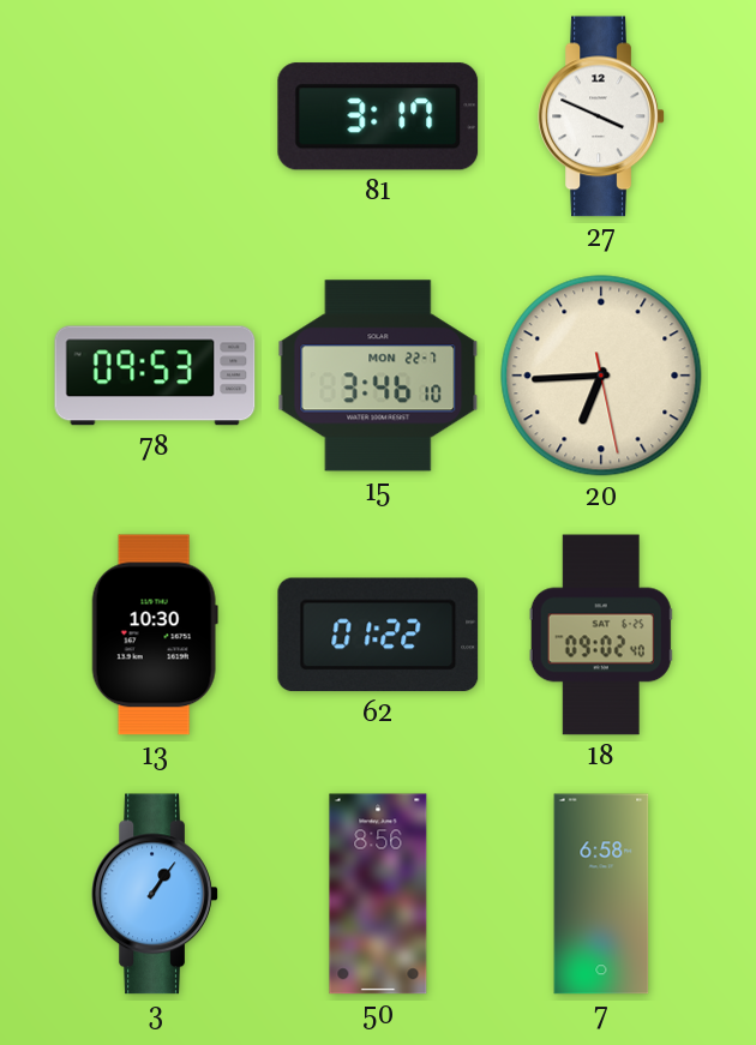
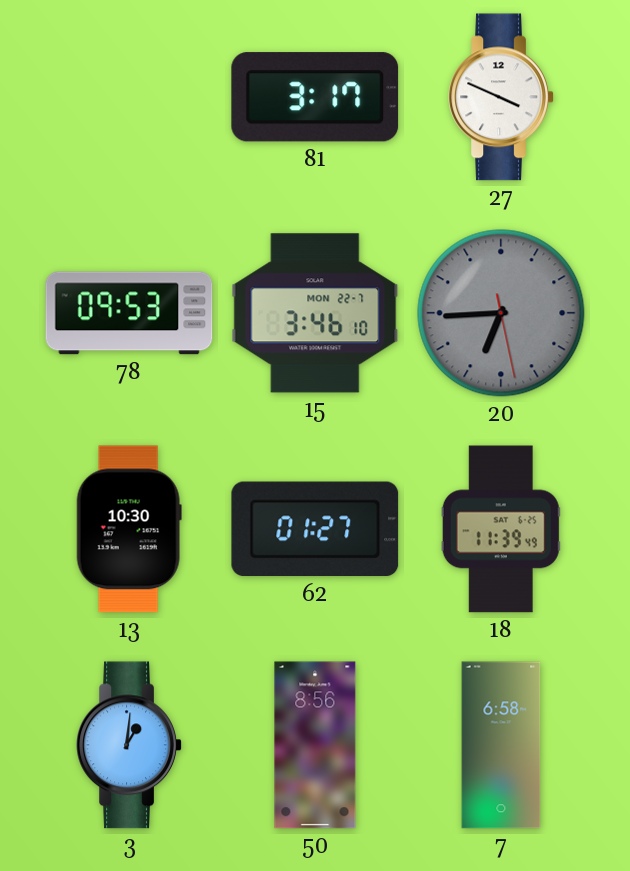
20 dial: cream -> grey
62: 01:22 -> 01:27
18: 09:02 -> 11:39
3: 1:06 -> 1:01
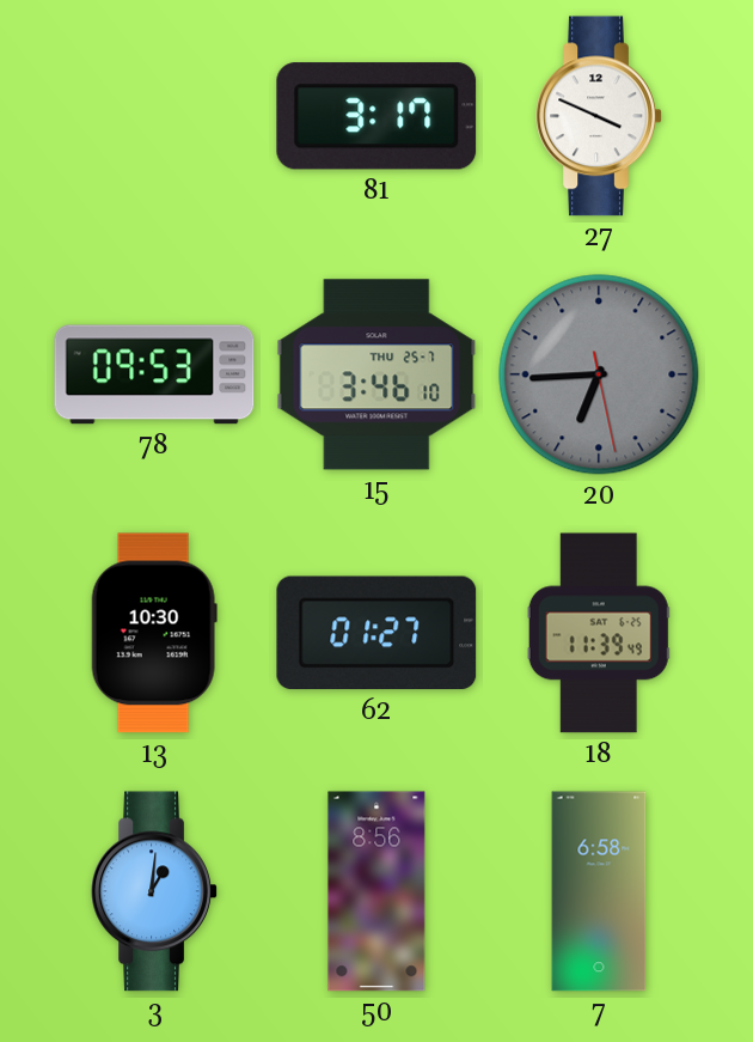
15 date: MON 22-7 -> THU 25-7
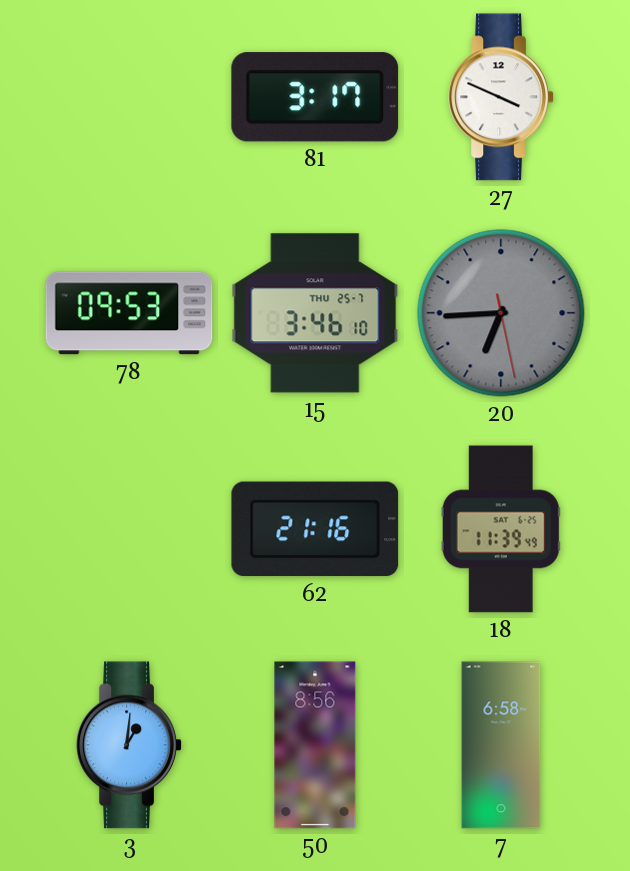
13: 10:30 -> none
62: 01:27 -> 21:16
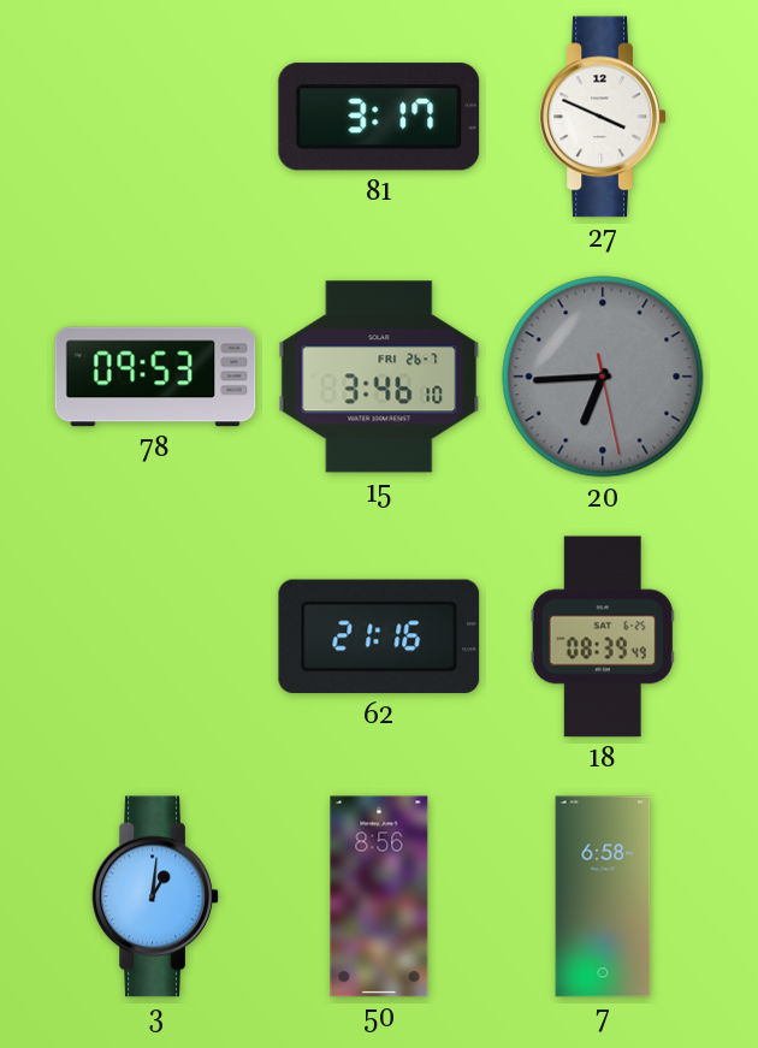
15 date: THU 25-7 -> FRI 26-7
18: 11:39 -> 08:39
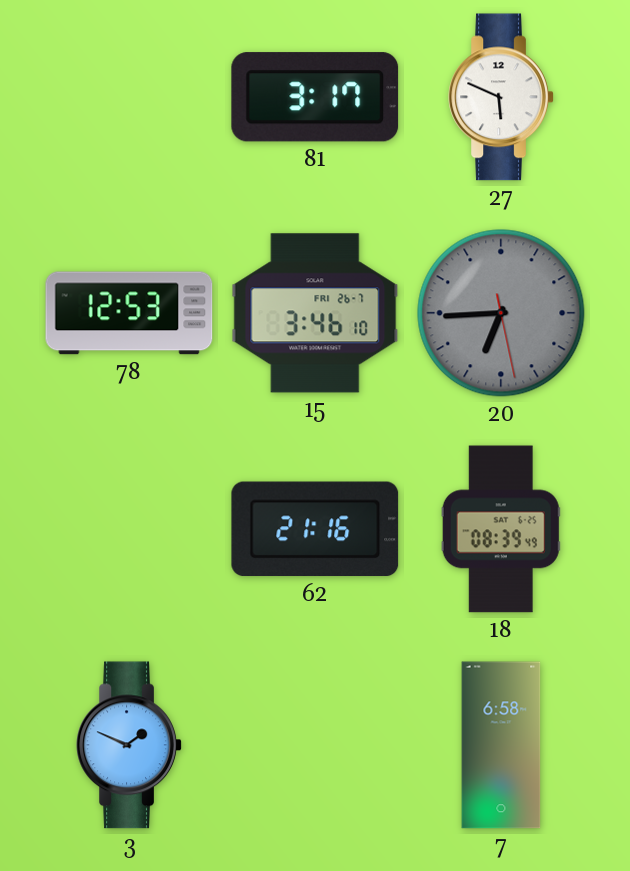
27: 3:49 -> 5:49
78: 09:53 -> 12:53
3: 1:01 -> 1:49
50: 8:56 -> none
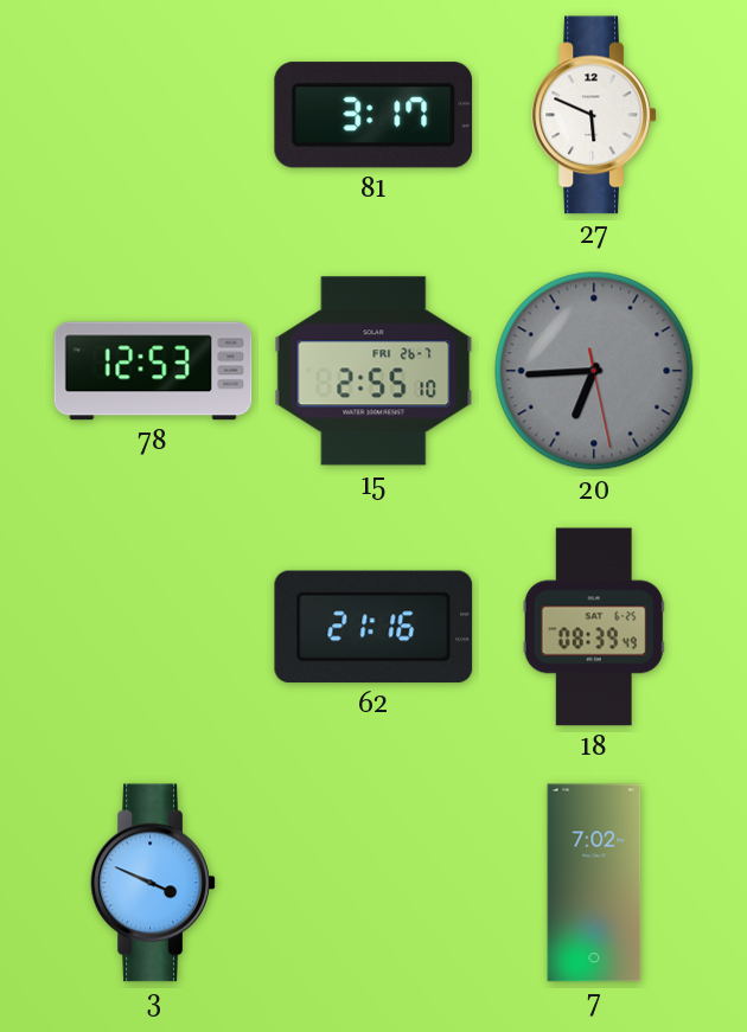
15: 3:46 -> 2:55
3: 1:49 -> 3:49
7: 6:58 -> 7:02
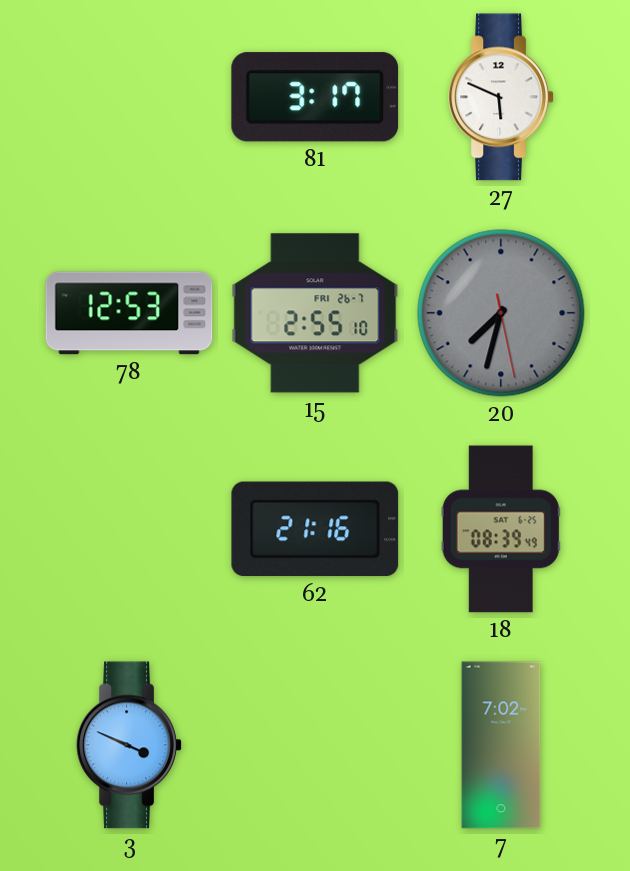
20: 6:44 -> 7:32
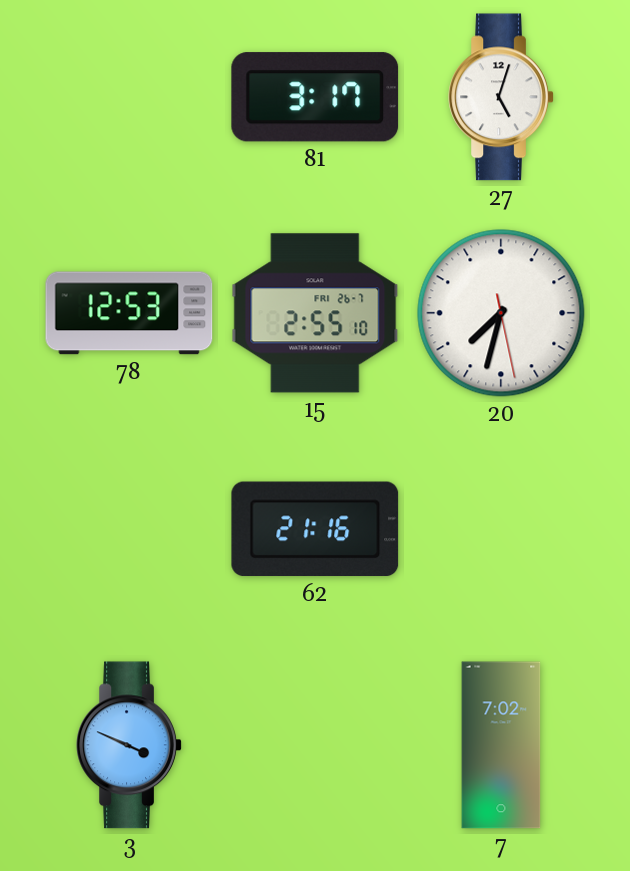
27: 5:49 -> 5:03
20 dial: grey -> white
18: 08:39 -> none
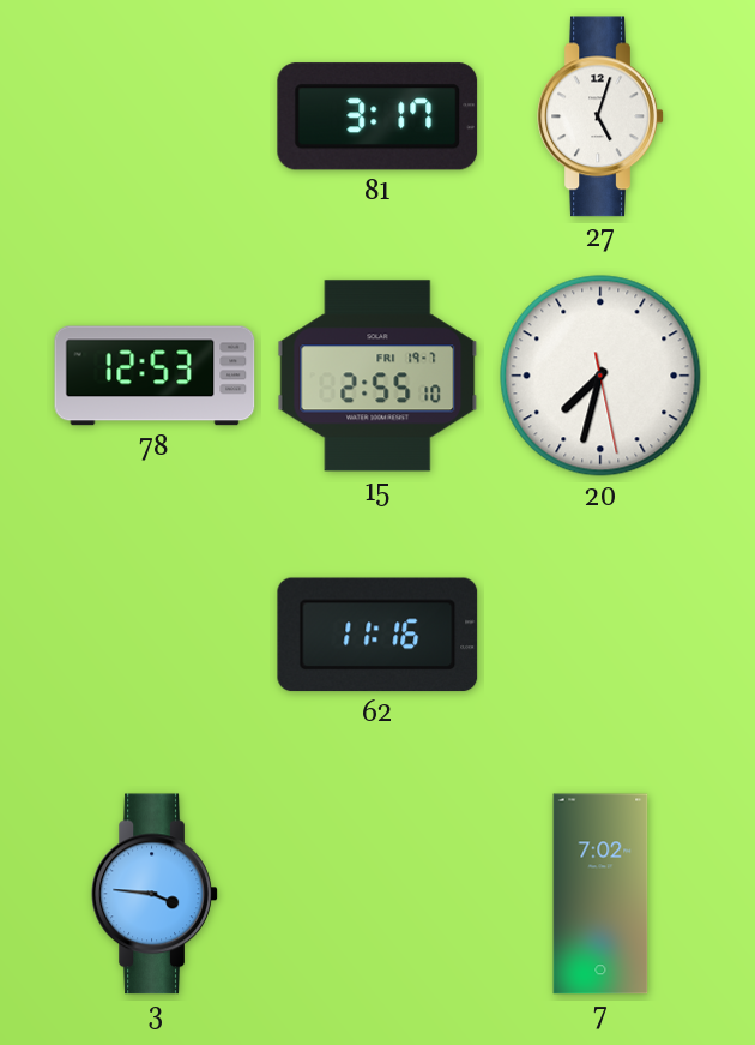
15 date: FRI 26-7 -> FRI 19-7
62: 21:16 -> 11:16
3: 3:49 -> 3:46
